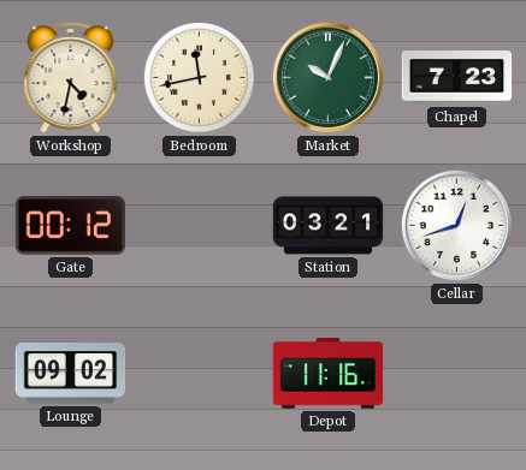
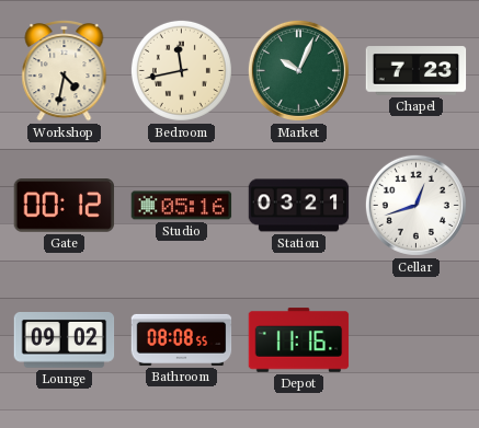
Studio: none -> 05:16
Bathroom: none -> 08:08
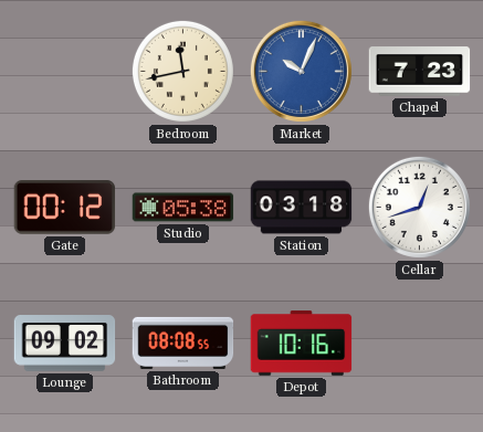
Workshop: 4:32 -> none
Market dial: green -> blue
Studio: 05:16 -> 05:38
Station: 03:21 -> 03:18
Depot: 11:16 -> 10:16
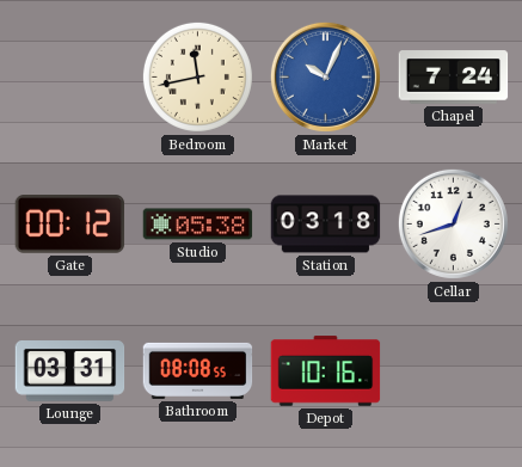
Chapel: 7:23 -> 7:24
Lounge: 09:02 -> 03:31
